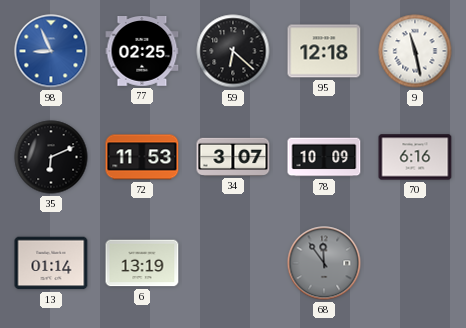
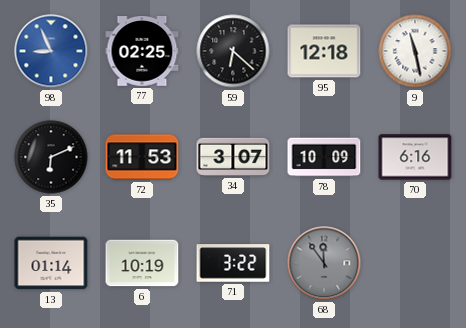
6: 13:19 -> 10:19
71: none -> 3:22
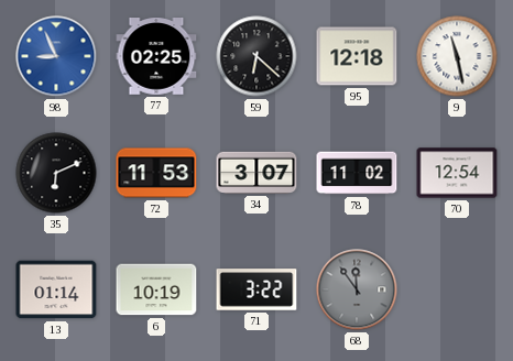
78: 10:09 -> 11:02
70: 6:16 -> 12:54
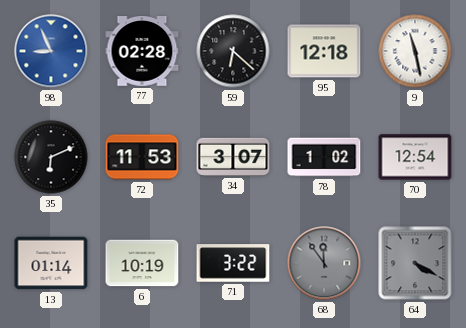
77: 02:25 -> 02:28
78: 11:02 -> 1:02
64: none -> 4:20
